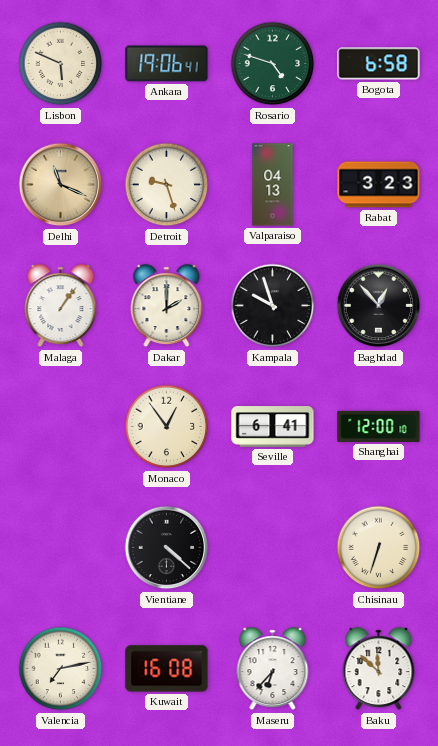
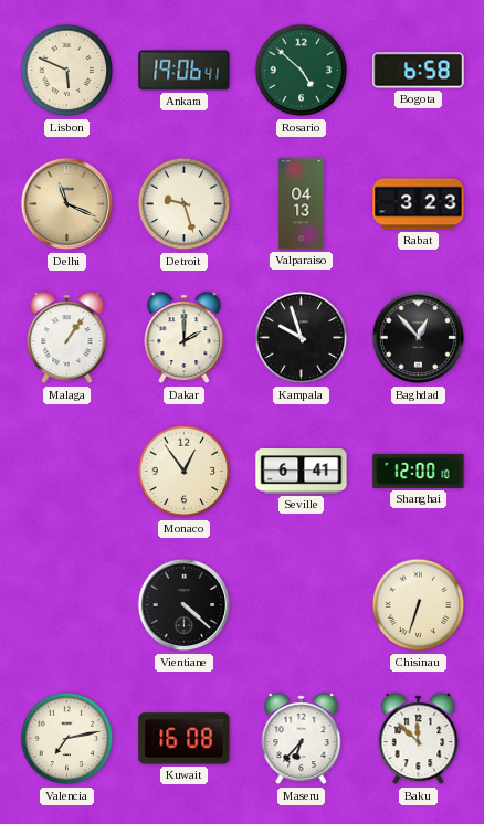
Rosario: 4:48 -> 4:52
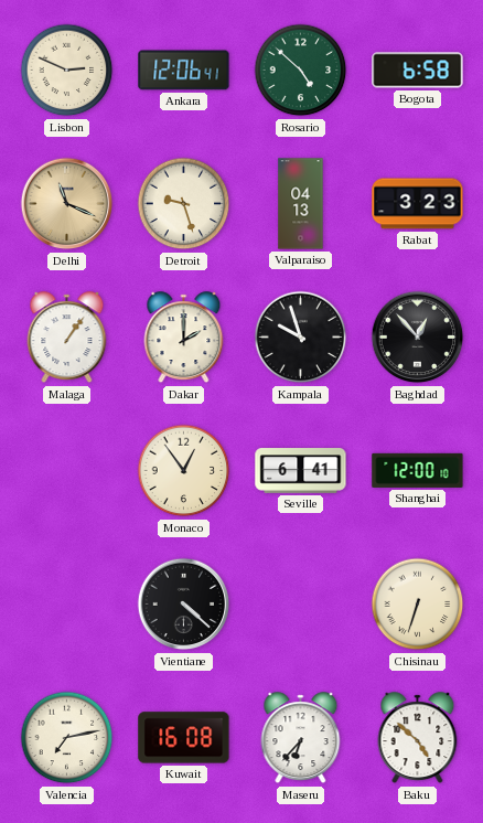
Lisbon: 5:49 -> 2:49
Ankara: 19:06 -> 12:06
Baku: 11:52 -> 4:52
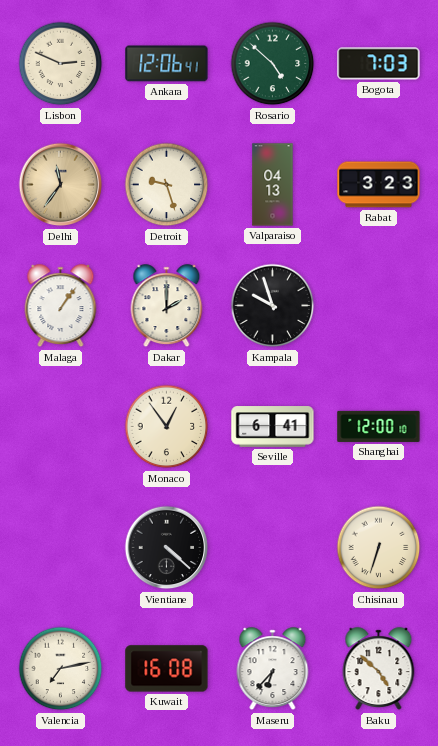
Bogota: 6:58 -> 7:03
Delhi: 11:19 -> 11:36
Baghdad: 12:53 -> none
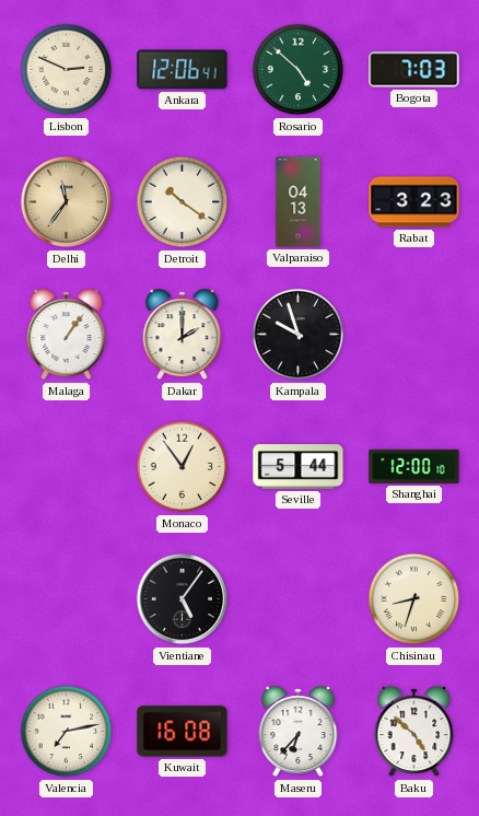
Detroit: 9:27 -> 10:21
Seville: 6:41 -> 5:44
Vientiane: 4:22 -> 5:06
Chisinau: 6:33 -> 8:33
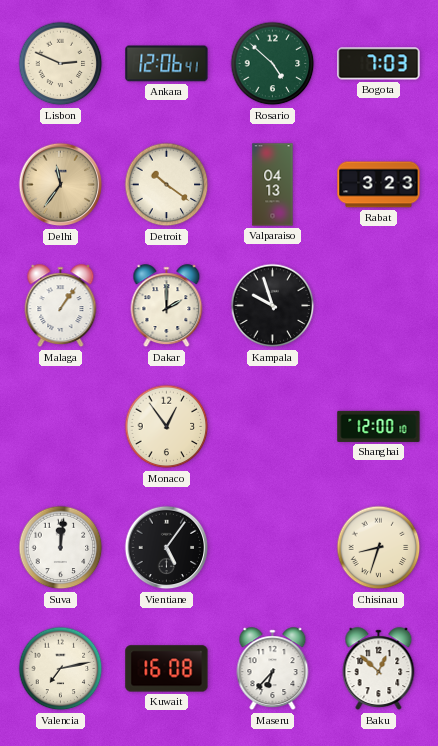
Seville: 5:44 -> none
Suva: none -> 12:01
Baku: 4:52 -> 12:52
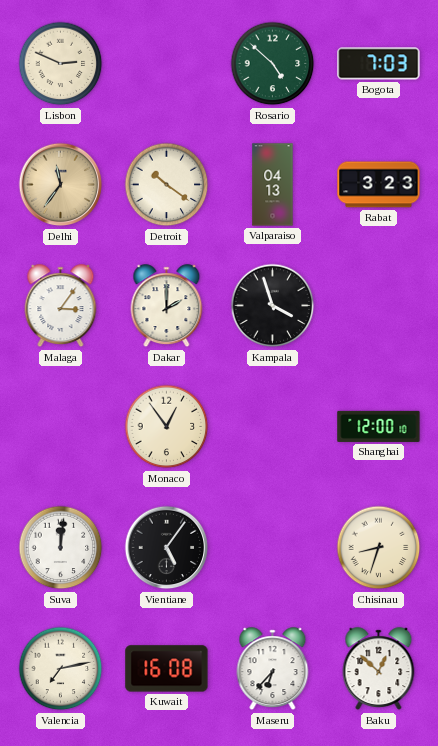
Ankara: 12:06 -> none
Malaga: 1:06 -> 3:06
Kampala: 9:57 -> 3:57
